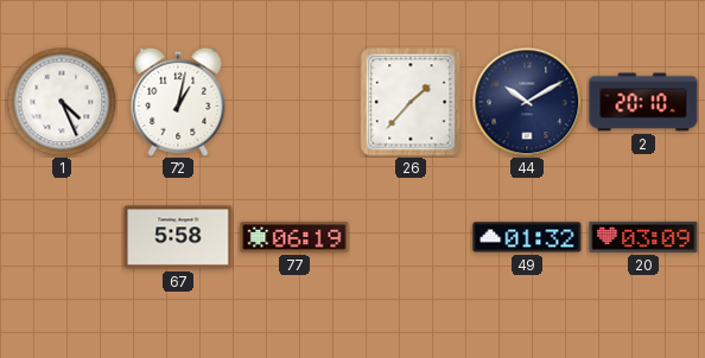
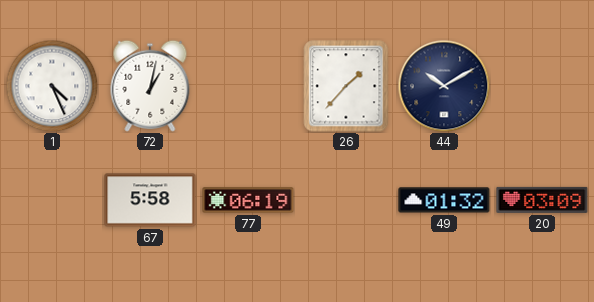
2: 20:10 -> none
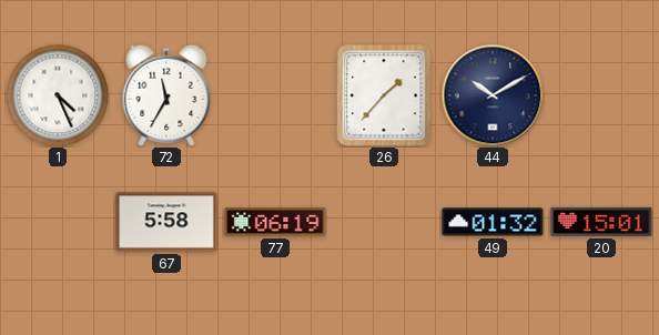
72: 1:02 -> 11:35
20: 03:09 -> 15:01
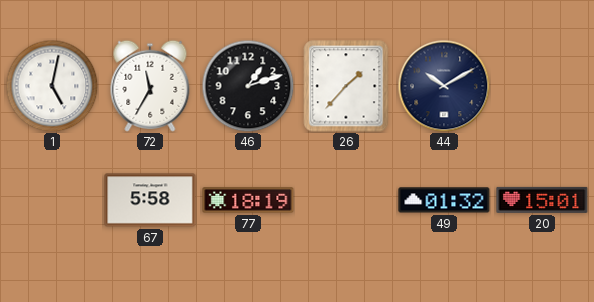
1: 4:26 -> 5:02
46: none -> 1:12
77: 06:19 -> 18:19
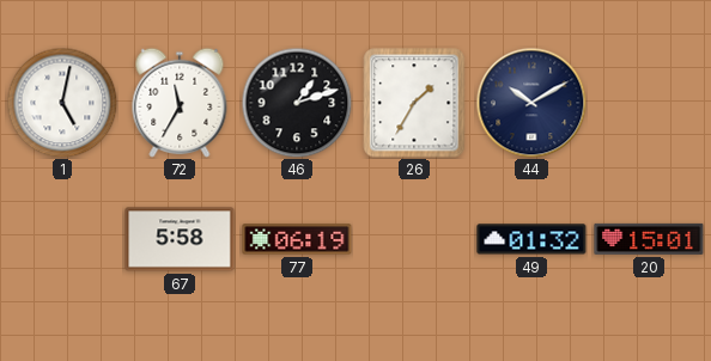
26: 1:37 -> 1:35
77: 18:19 -> 06:19
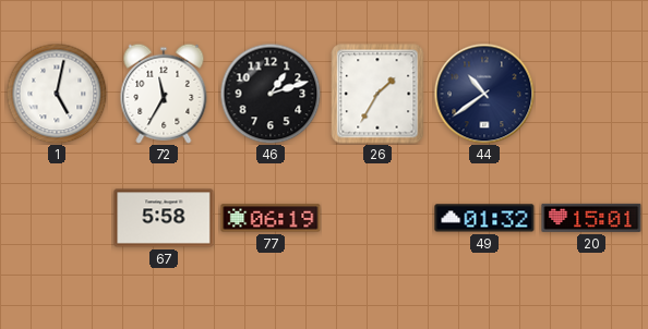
44: 10:10 -> 10:39
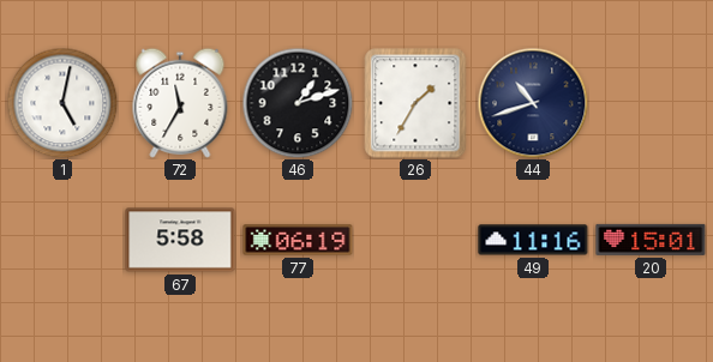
44: 10:39 -> 10:42
49: 01:32 -> 11:16
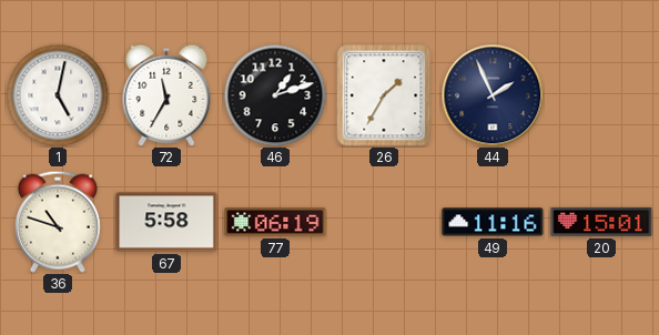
44: 10:42 -> 1:56
36: none -> 10:48
